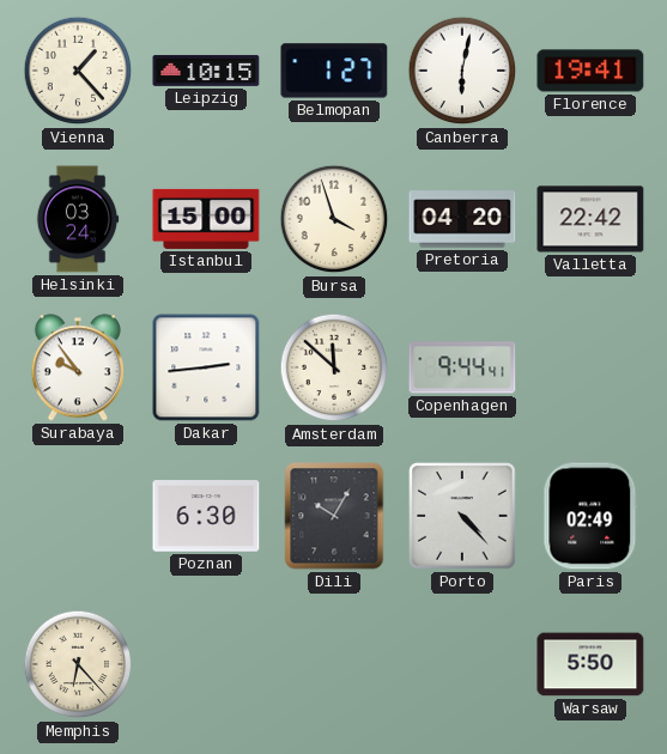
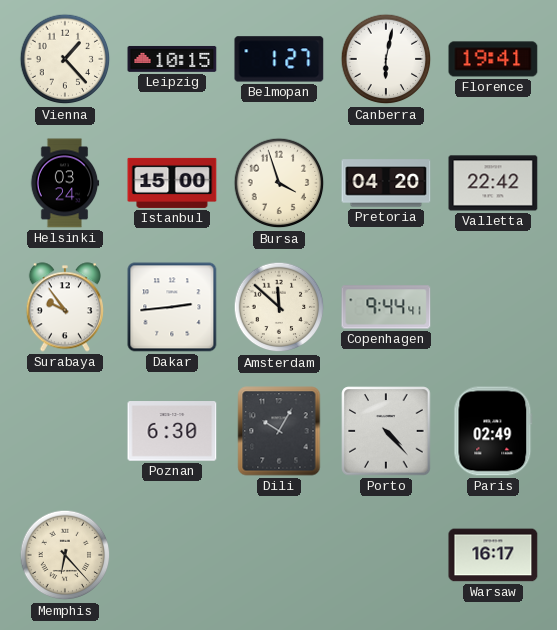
Warsaw: 5:50 -> 16:17
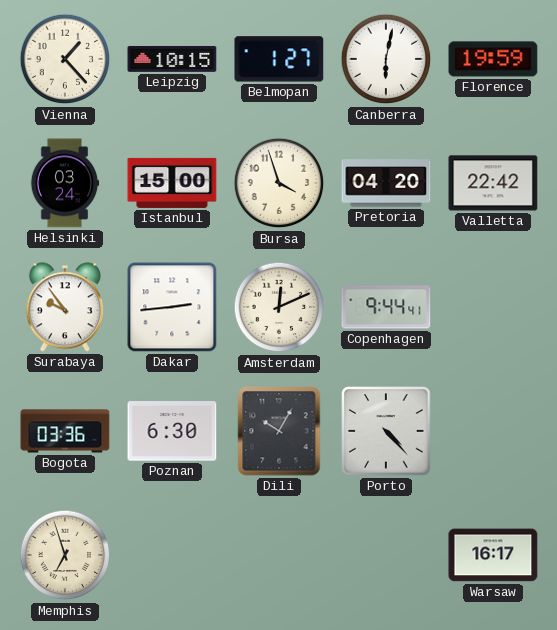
Florence: 19:41 -> 19:59
Amsterdam: 11:52 -> 12:11
Bogota: none -> 03:36
Paris: 02:49 -> none
Memphis: 6:23 -> 6:57
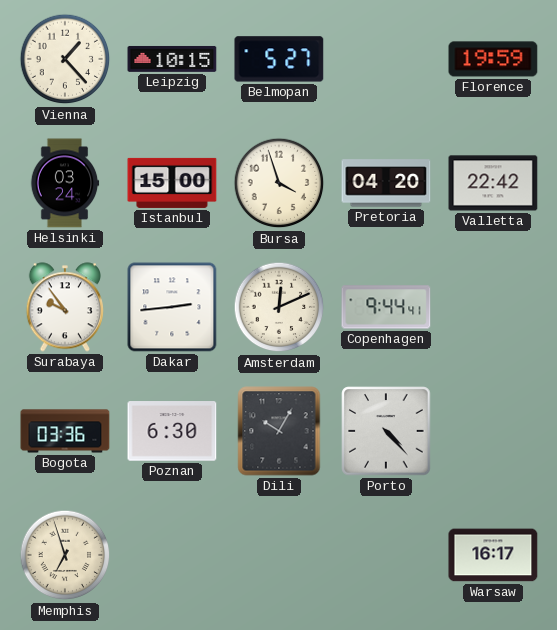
Belmopan: 1:27 -> 5:27
Canberra: 6:02 -> none
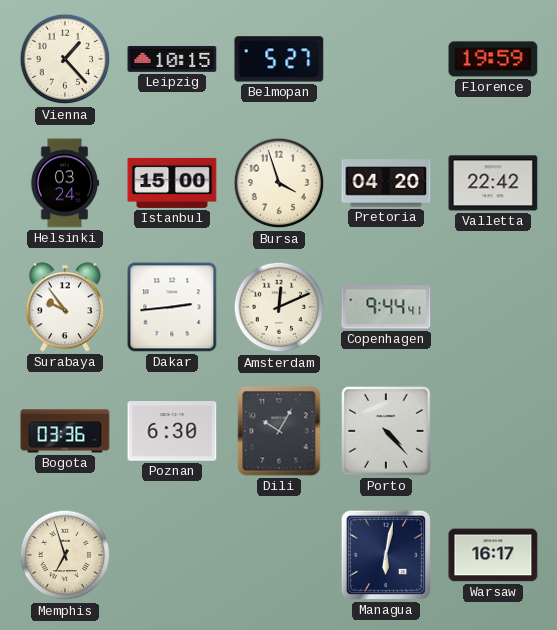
Managua: none -> 6:02
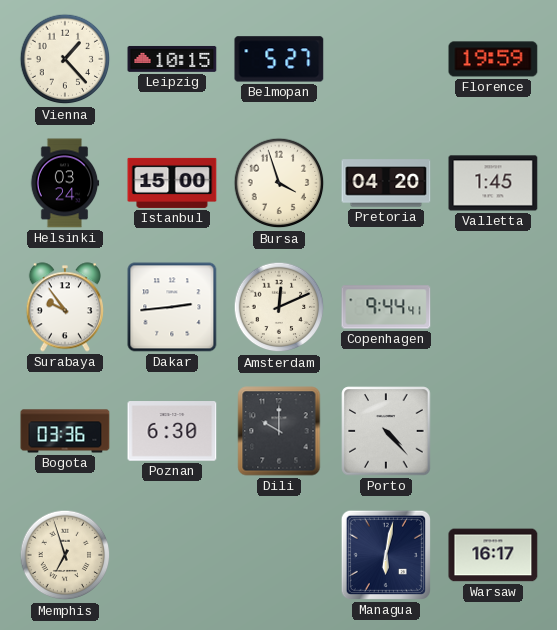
Valletta: 22:42 -> 1:45
Dili: 10:05 -> 10:00
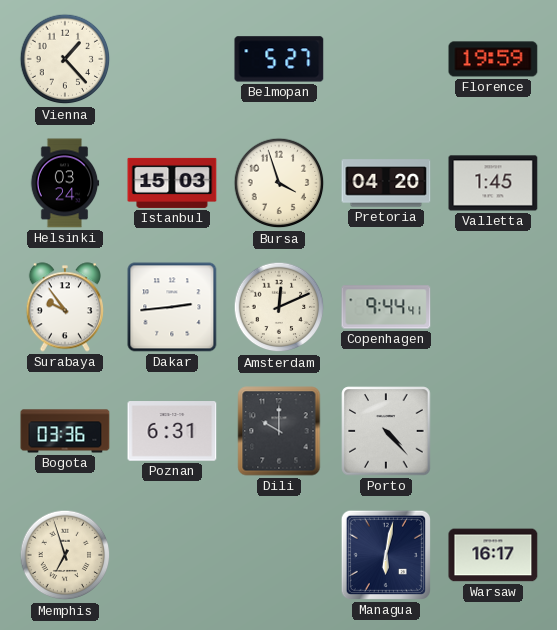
Leipzig: 10:15 -> none
Istanbul: 15:00 -> 15:03
Poznan: 6:30 -> 6:31
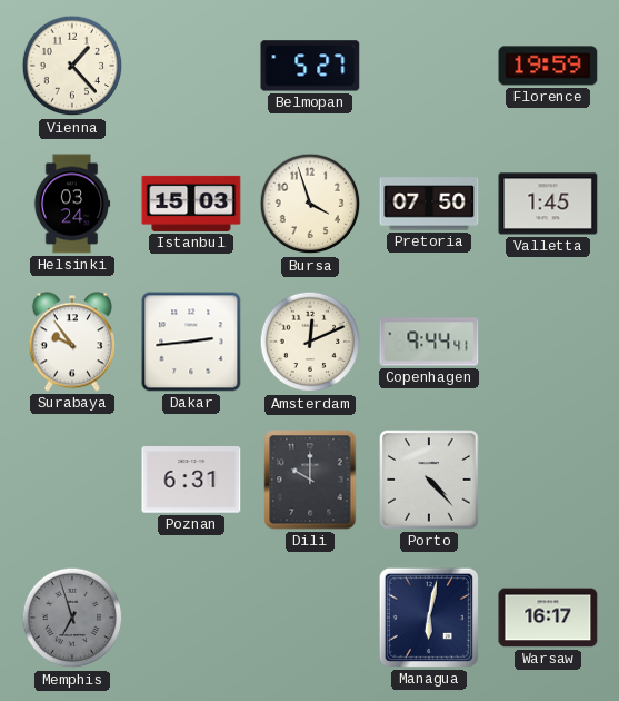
Pretoria: 04:20 -> 07:50
Bogota: 03:36 -> none
Memphis dial: cream -> grey
